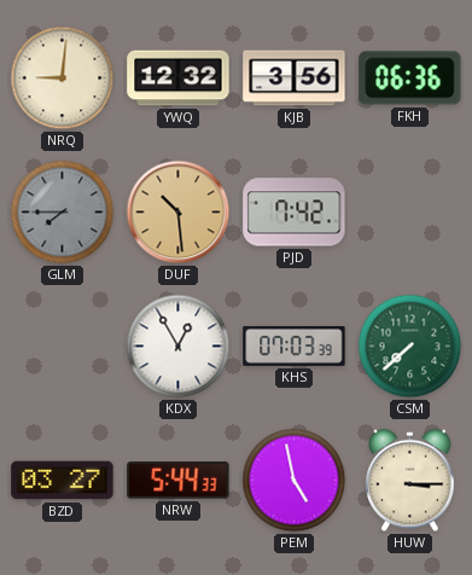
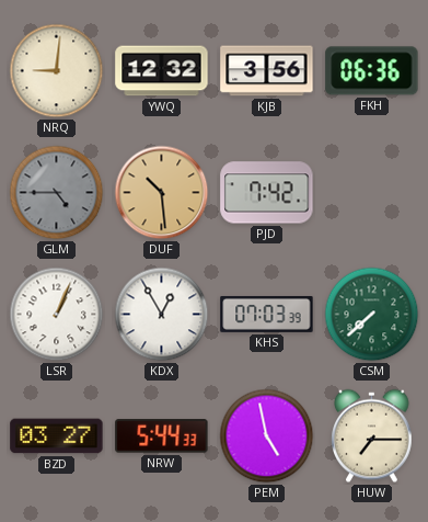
GLM: 7:45 -> 4:45
LSR: none -> 1:04
HUW: 3:15 -> 7:15
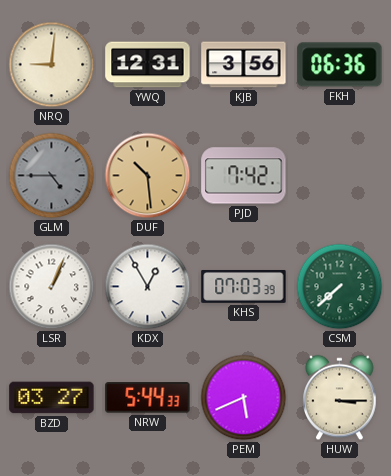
YWQ: 12:32 -> 12:31
PEM: 4:58 -> 5:41
HUW: 7:15 -> 3:15
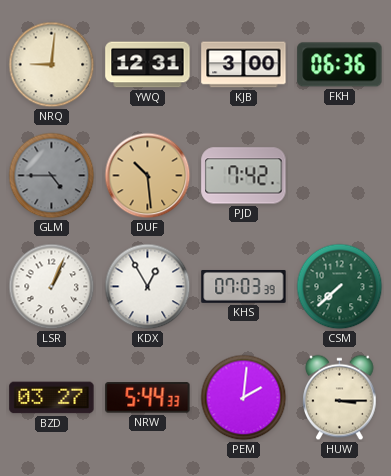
KJB: 3:56 -> 3:00
PEM: 5:41 -> 2:01
